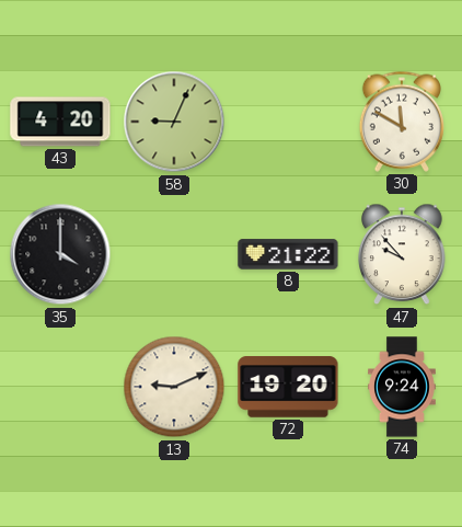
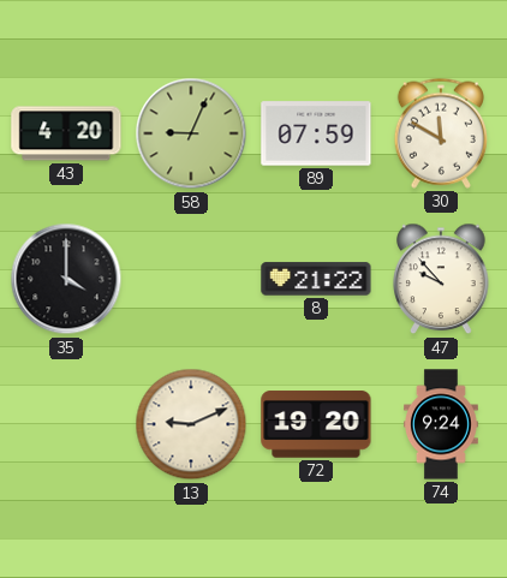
89: none -> 07:59
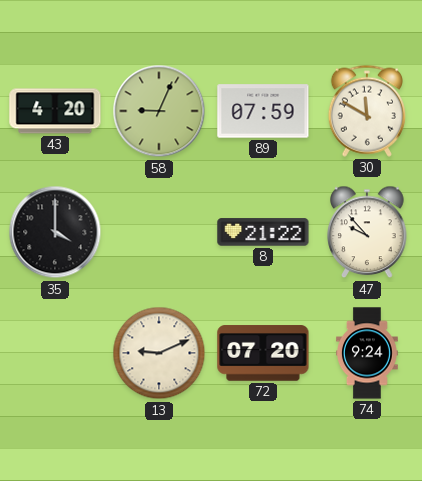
72: 19:20 -> 07:20
